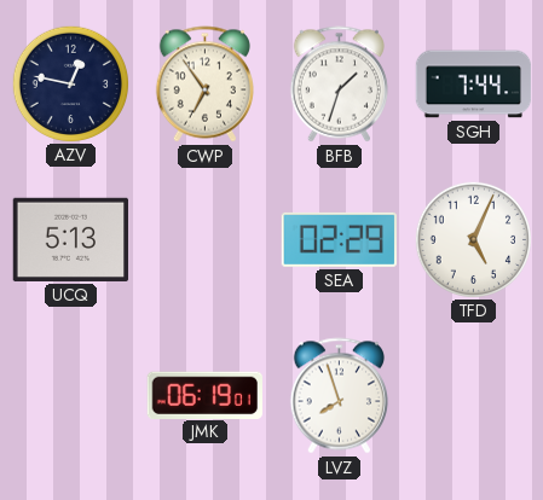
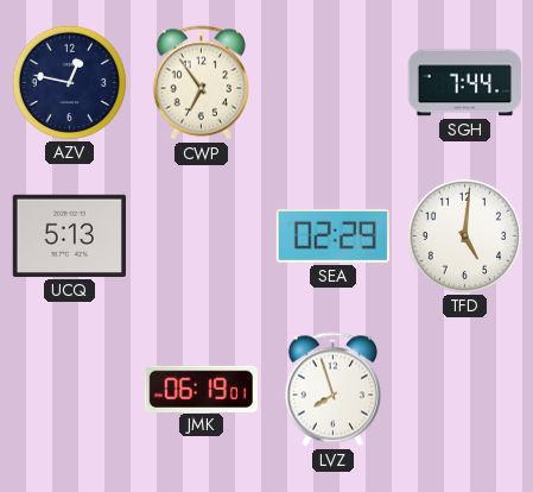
BFB: 1:33 -> none
TFD: 5:04 -> 5:01
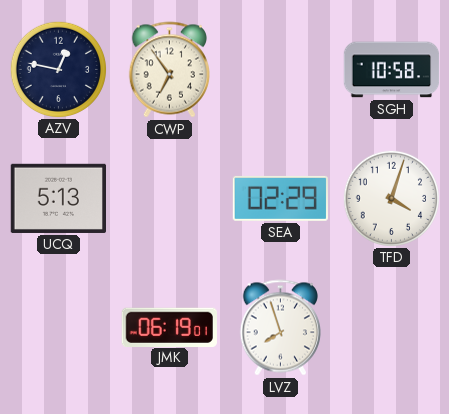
SGH: 7:44 -> 10:58
TFD: 5:01 -> 4:03
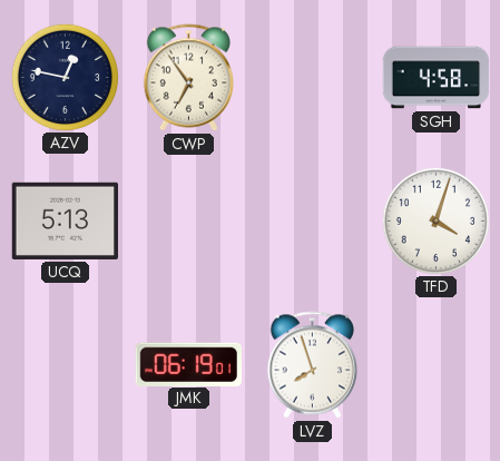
SGH: 10:58 -> 4:58
SEA: 02:29 -> none
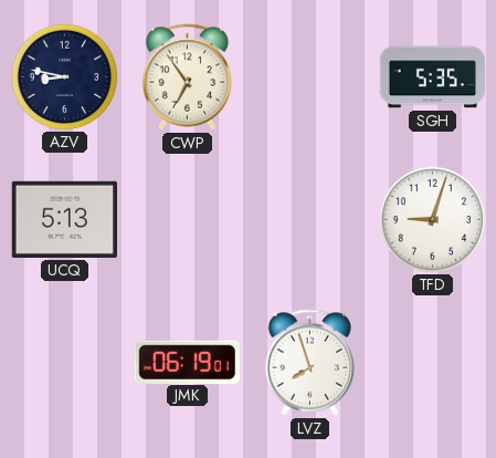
AZV: 12:47 -> 8:47
SGH: 4:58 -> 5:35
TFD: 4:03 -> 9:03
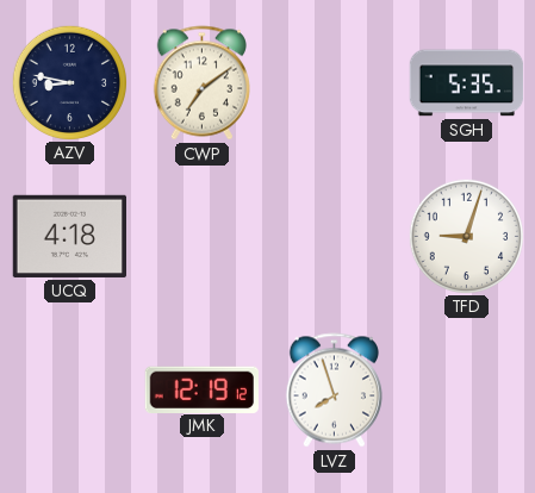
CWP: 6:54 -> 7:09
UCQ: 5:13 -> 4:18
JMK: 06:19 -> 12:19
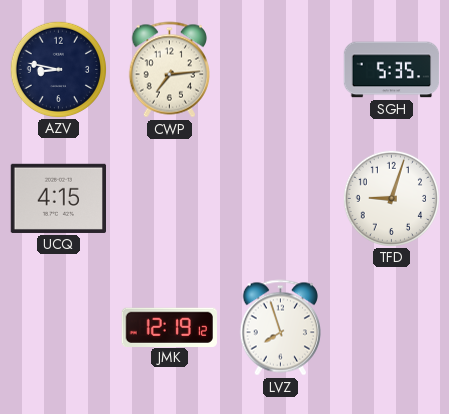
CWP: 7:09 -> 7:14
UCQ: 4:18 -> 4:15
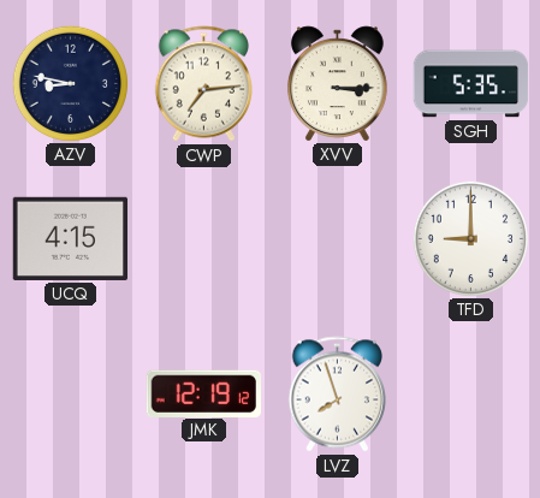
XVV: none -> 3:15
TFD: 9:03 -> 9:00
